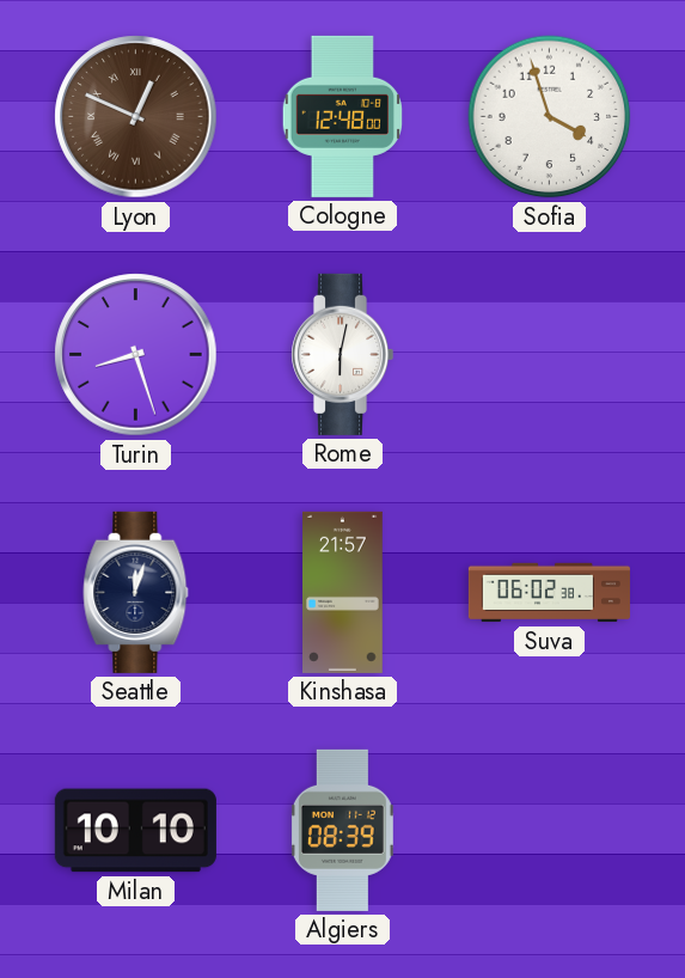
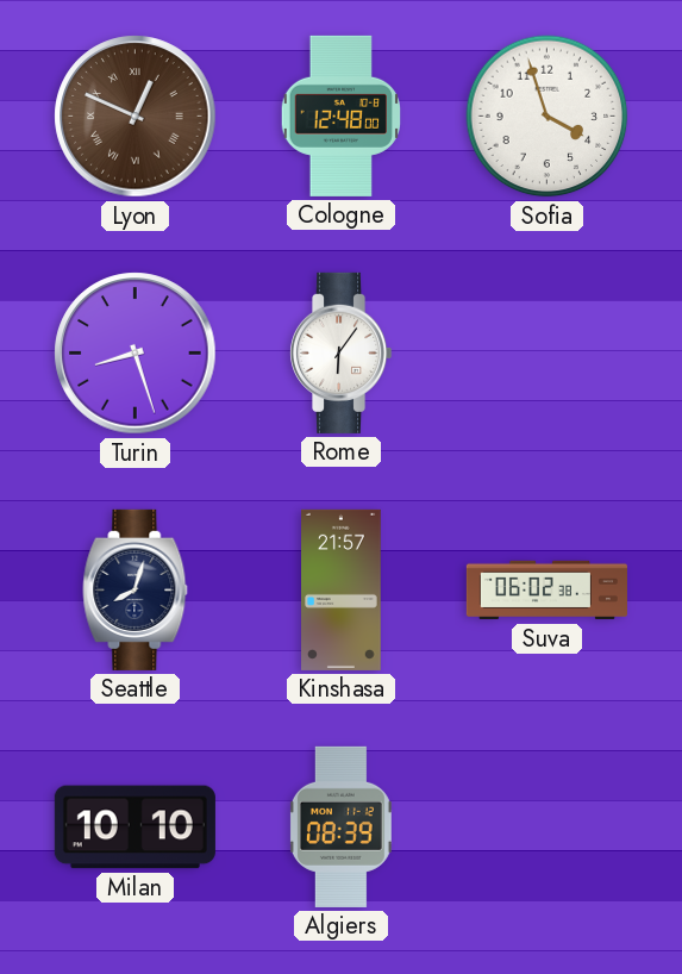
Rome: 6:02 -> 6:06
Seattle: 12:03 -> 8:03
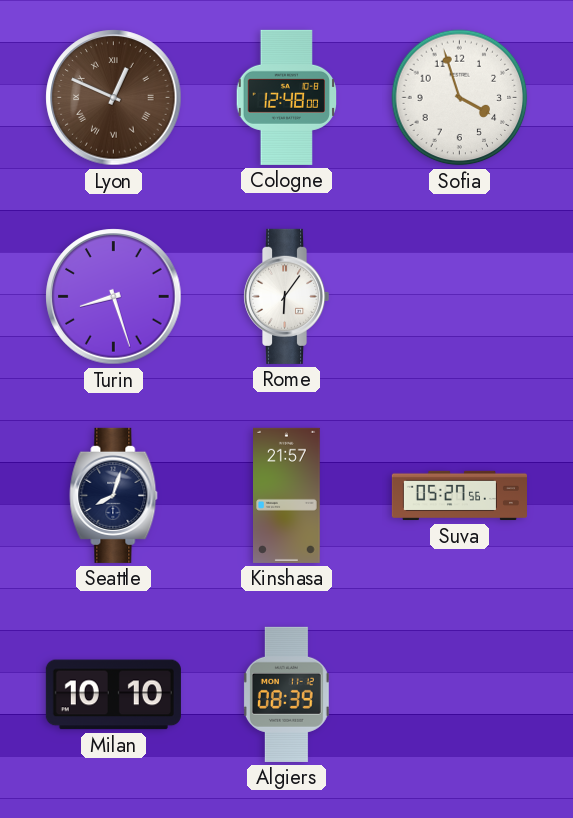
Suva: 06:02 -> 05:27
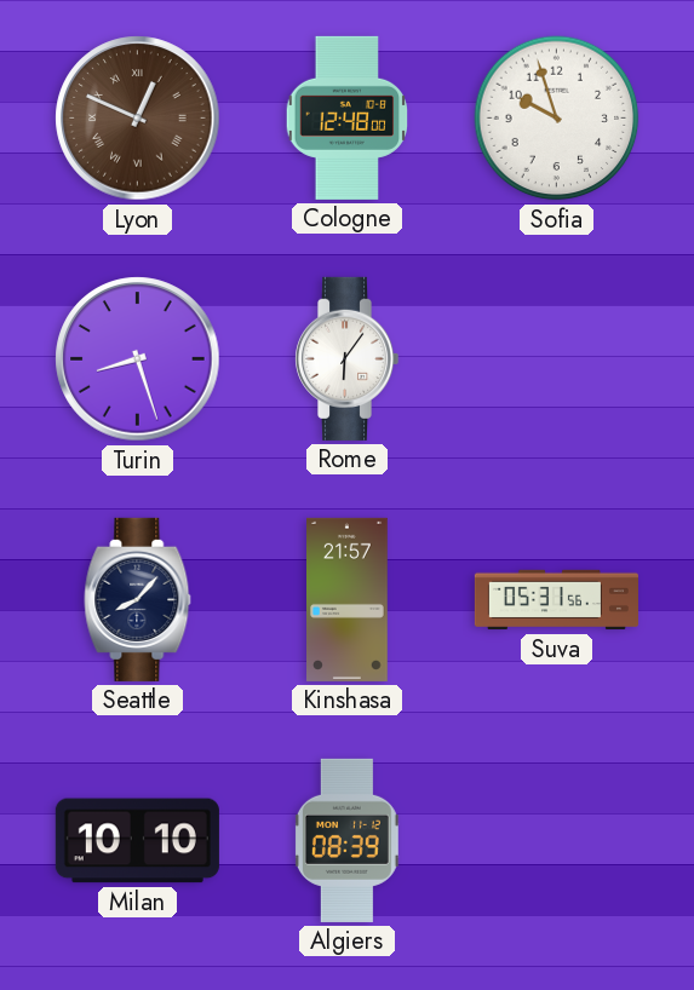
Sofia: 3:57 -> 9:57
Seattle: 8:03 -> 8:07
Suva: 05:27 -> 05:31
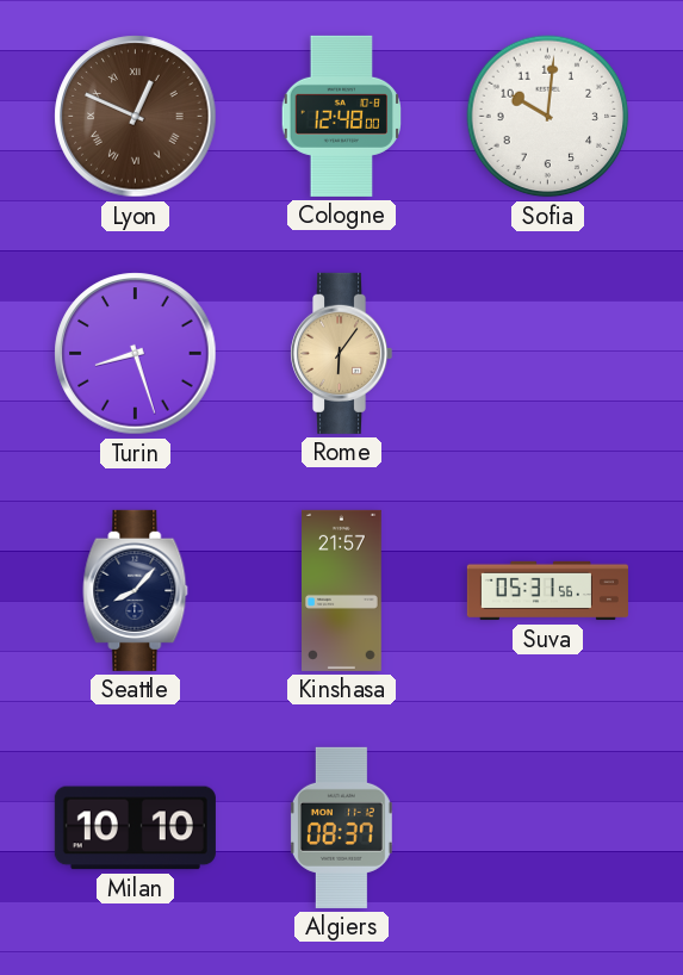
Sofia: 9:57 -> 10:01
Rome dial: white -> champagne
Algiers: 08:39 -> 08:37
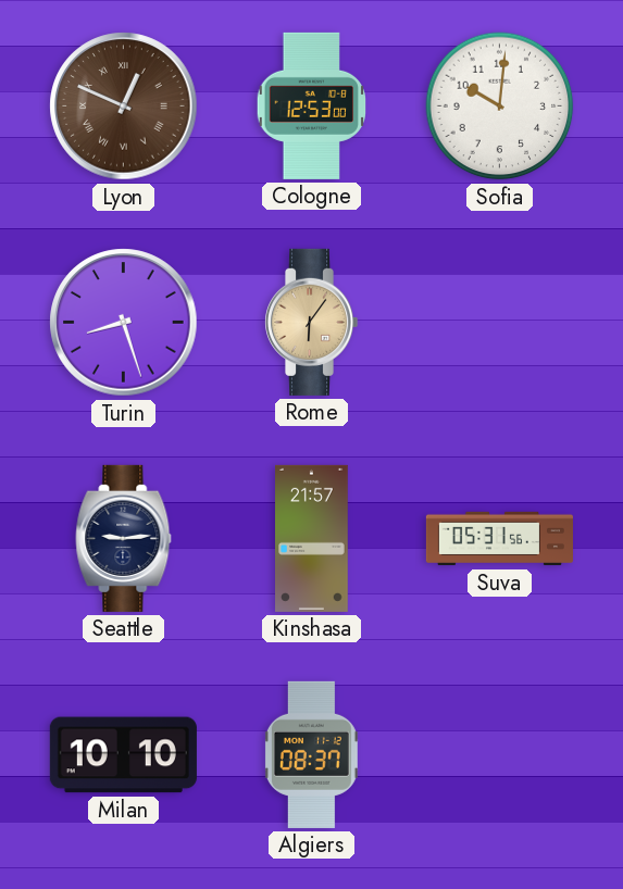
Cologne: 12:48 -> 12:53
Seattle: 8:07 -> 9:14
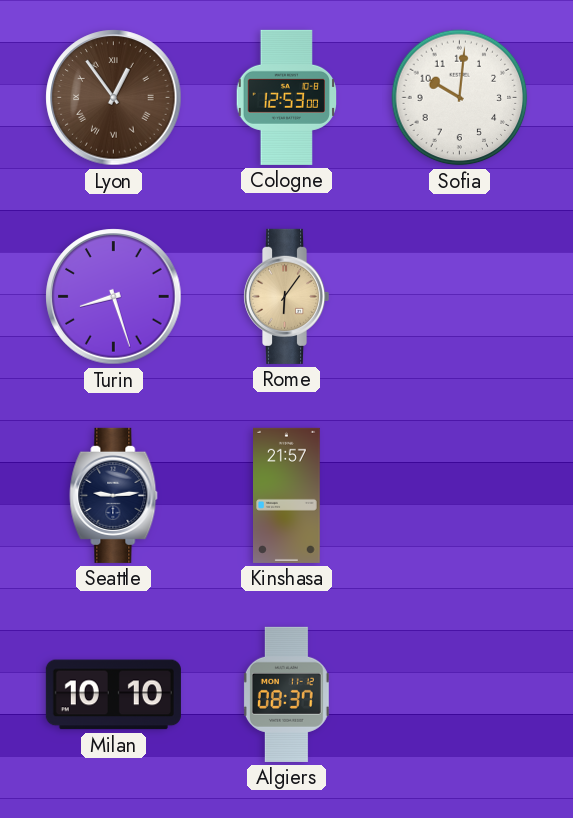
Lyon: 12:49 -> 12:54
Suva: 05:31 -> none
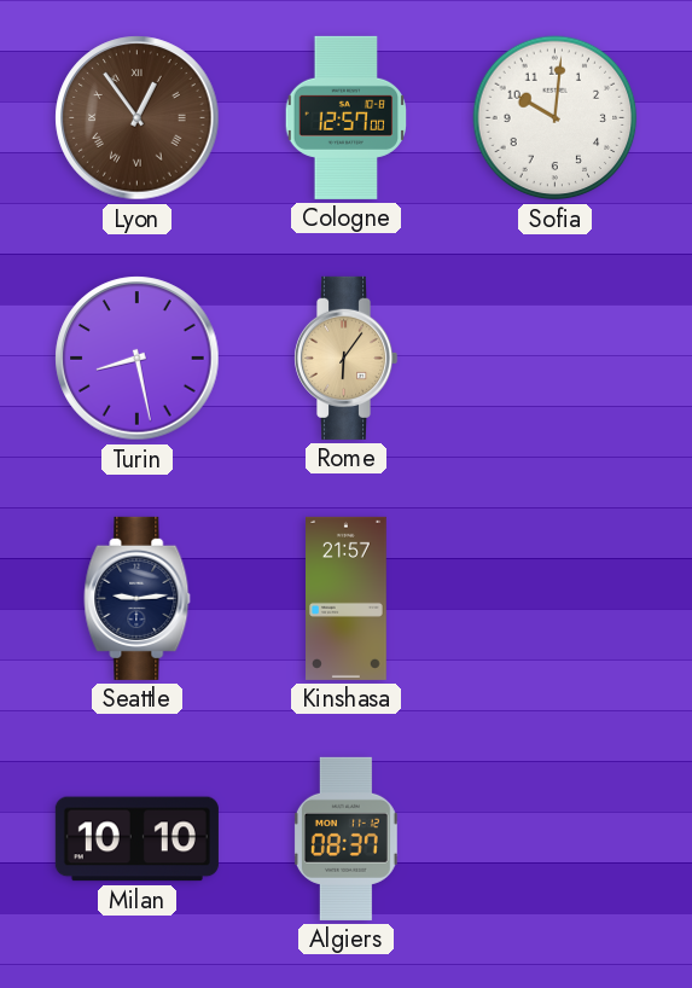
Cologne: 12:53 -> 12:57
Turin: 8:27 -> 8:28
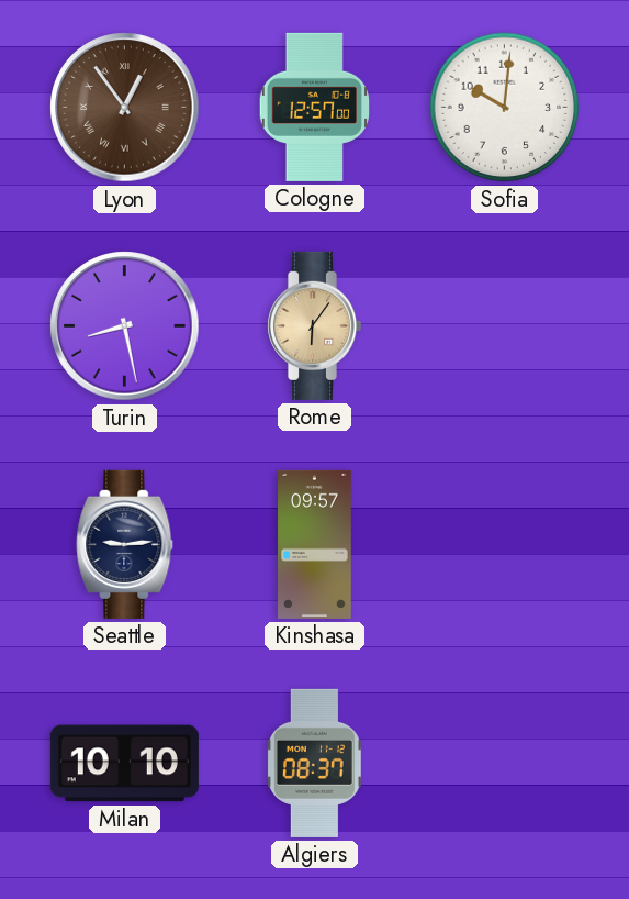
Kinshasa: 21:57 -> 09:57
